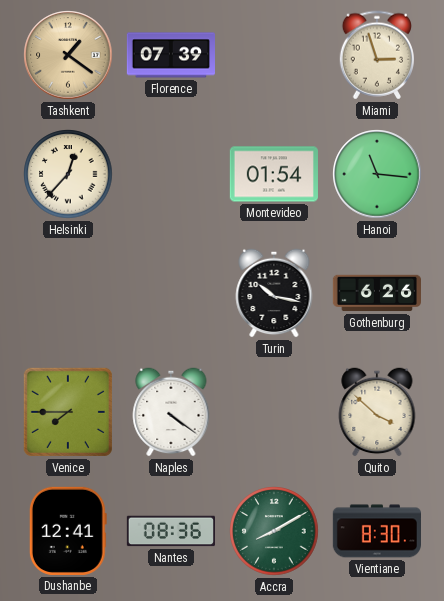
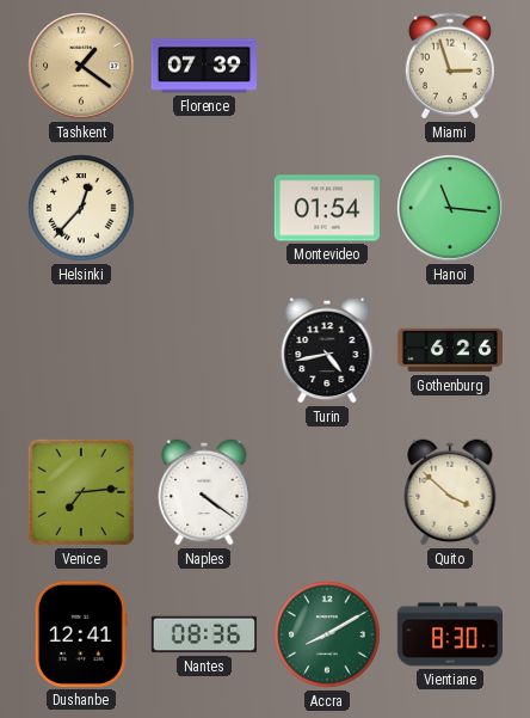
Turin: 10:17 -> 4:43
Venice: 7:45 -> 7:14
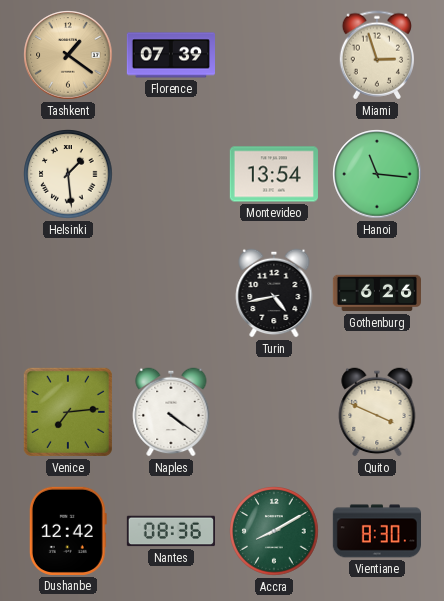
Helsinki: 12:37 -> 1:29
Montevideo: 01:54 -> 13:54
Quito: 3:52 -> 3:49
Dushanbe: 12:41 -> 12:42
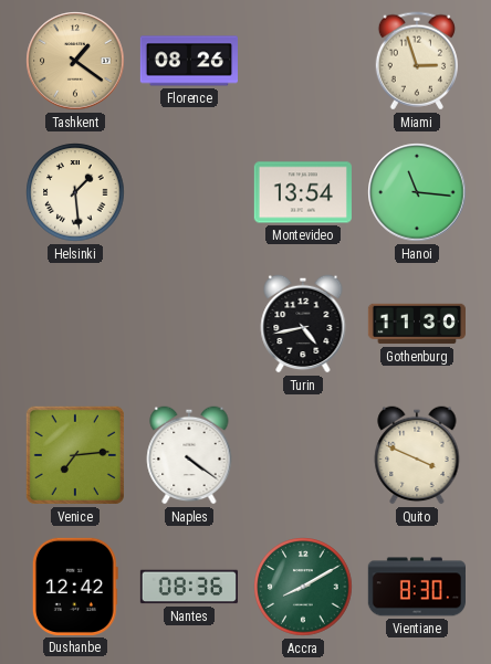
Florence: 07:39 -> 08:26
Gothenburg: 6:26 -> 11:30
